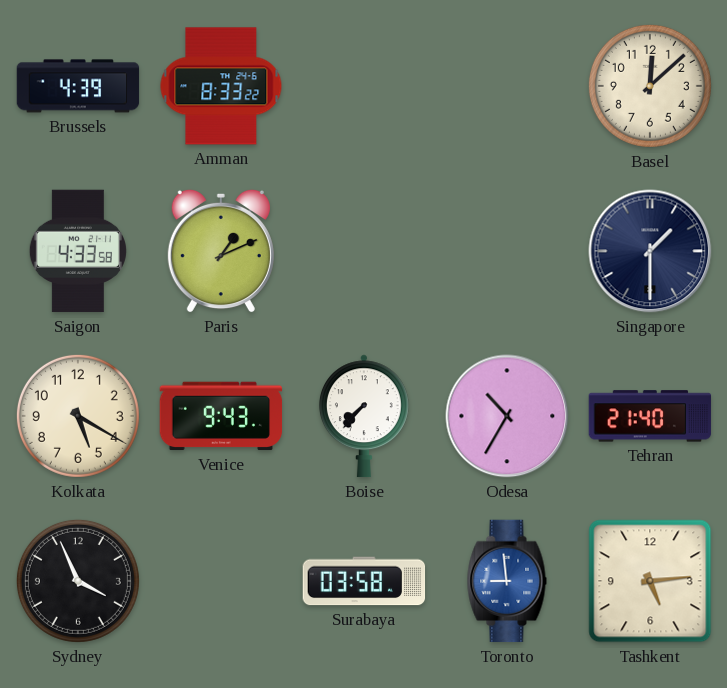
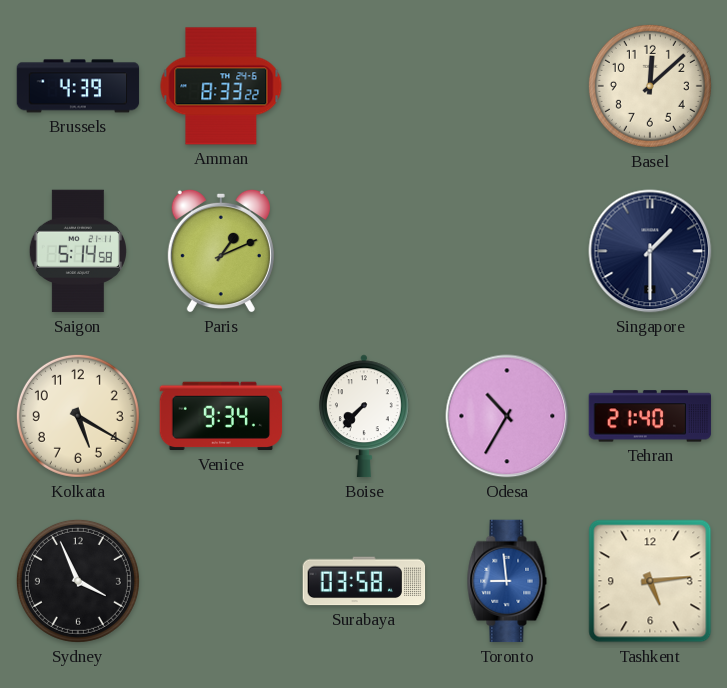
Saigon: 4:33 -> 5:14
Venice: 9:43 -> 9:34
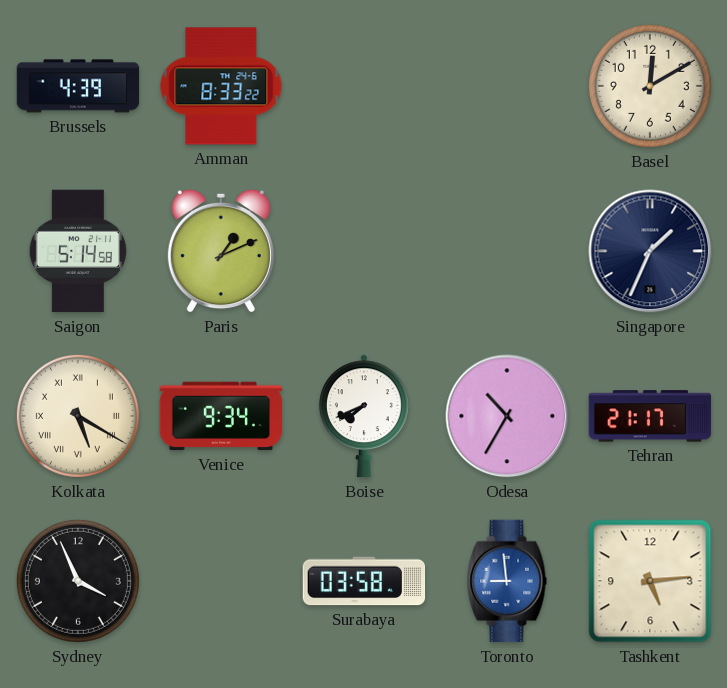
Basel: 12:08 -> 12:10
Singapore: 1:30 -> 1:34
Kolkata numerals: Arabic -> Roman
Boise: 7:37 -> 7:41
Tehran: 21:40 -> 21:17
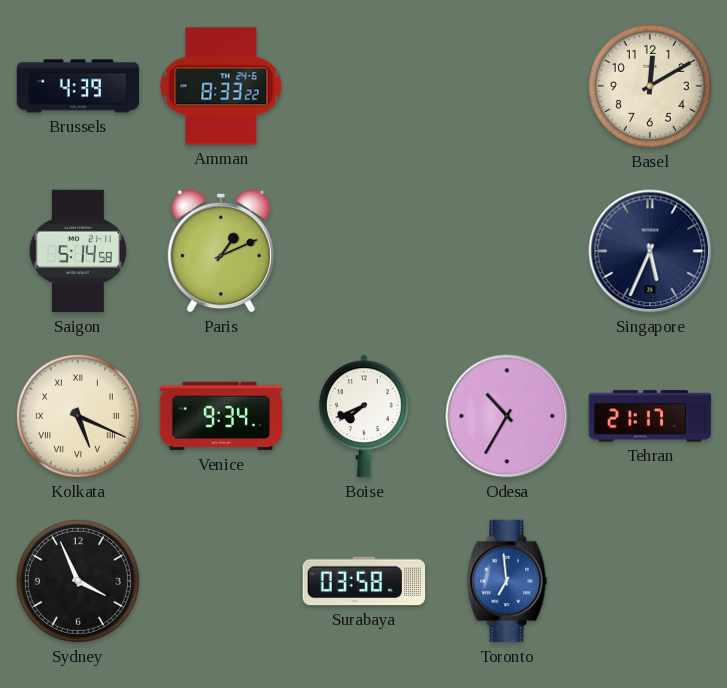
Singapore: 1:34 -> 5:34
Kolkata: 5:20 -> 5:19
Toronto: 8:59 -> 6:59
Tashkent: 5:14 -> none
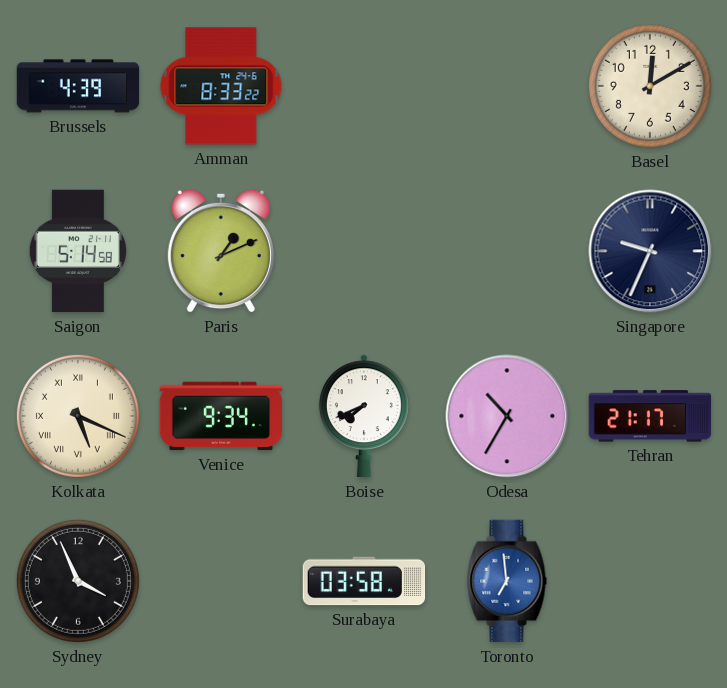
Singapore: 5:34 -> 9:34
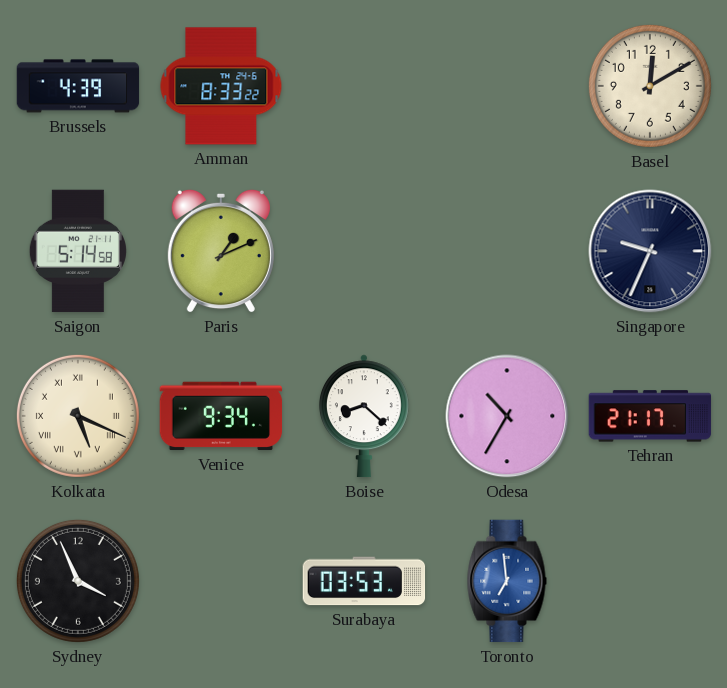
Boise: 7:41 -> 8:22
Surabaya: 03:58 -> 03:53
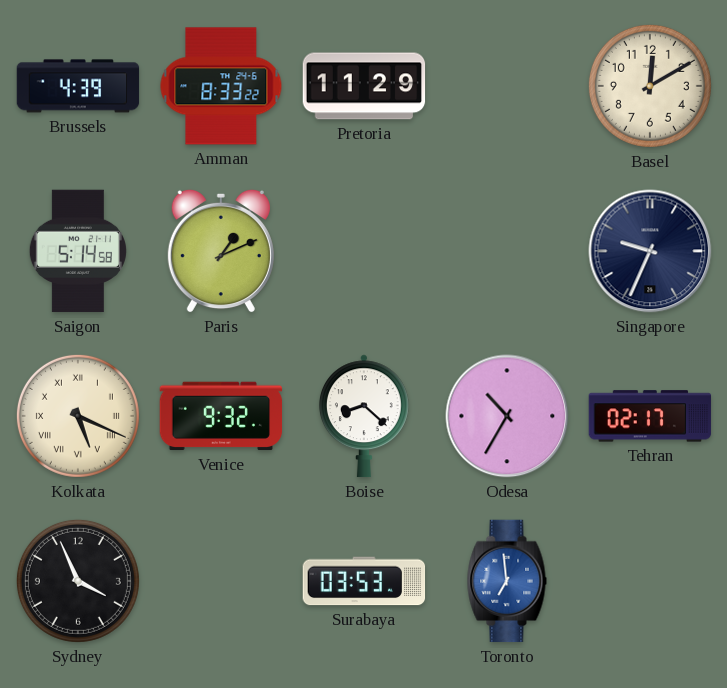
Pretoria: none -> 11:29
Venice: 9:34 -> 9:32
Tehran: 21:17 -> 02:17
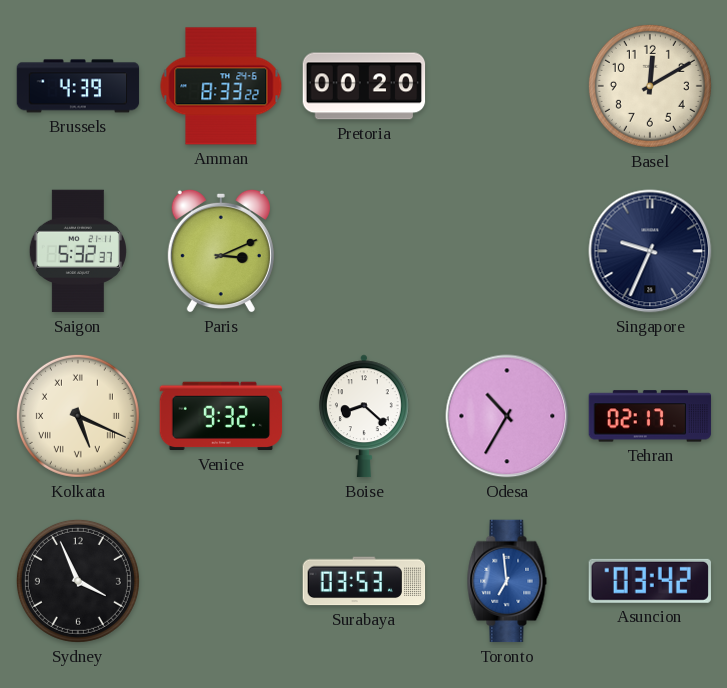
Pretoria: 11:29 -> 00:20
Saigon: 5:14 -> 5:32
Paris: 1:11 -> 3:11
Asuncion: none -> 03:42
